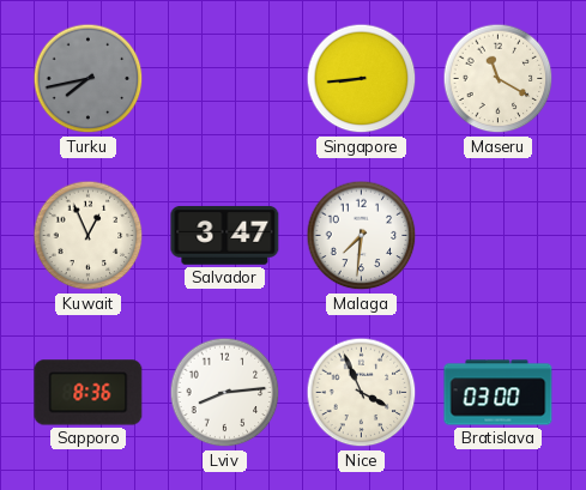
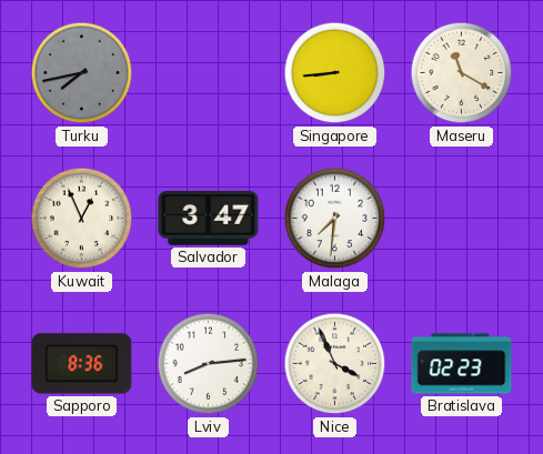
Bratislava: 03:00 -> 02:23
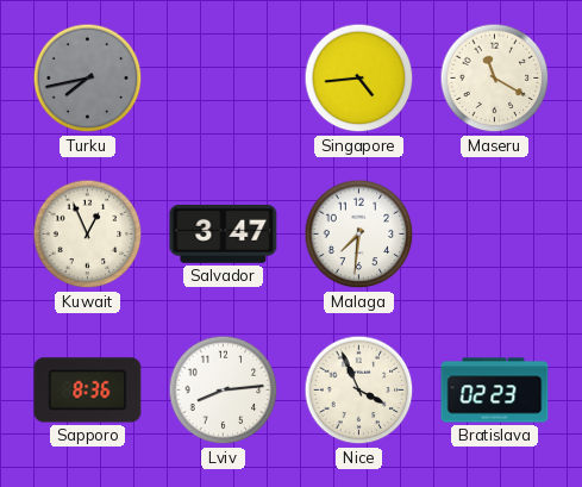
Singapore: 8:44 -> 4:44
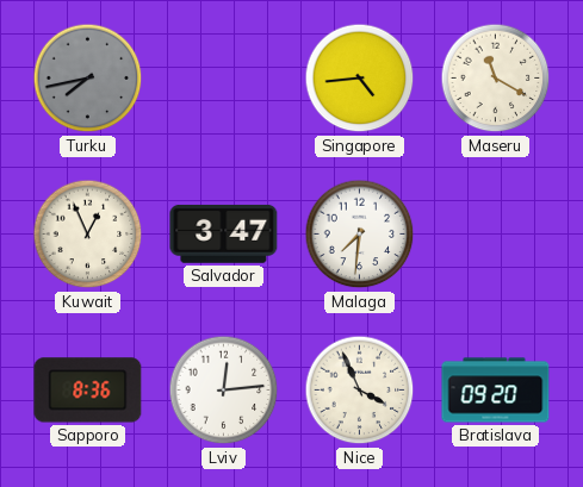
Lviv: 8:14 -> 12:14
Bratislava: 02:23 -> 09:20
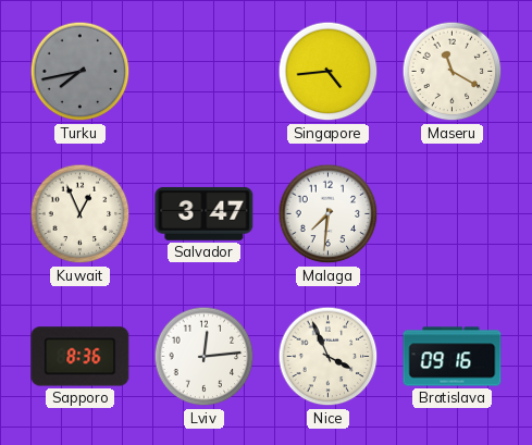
Bratislava: 09:20 -> 09:16
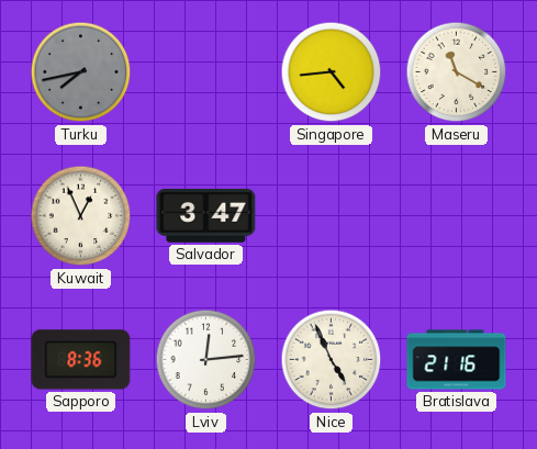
Malaga: 7:31 -> none
Nice: 3:56 -> 4:56
Bratislava: 09:16 -> 21:16
